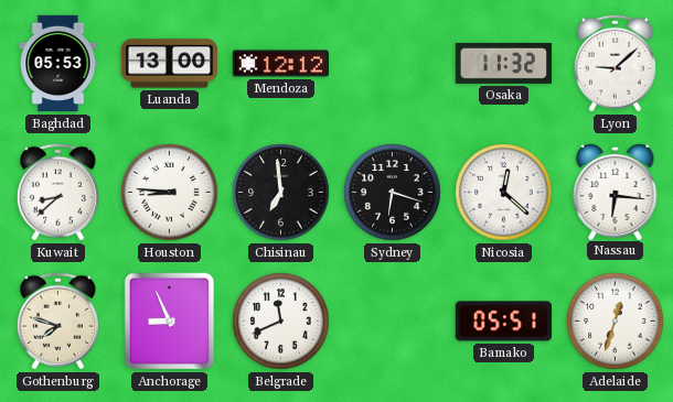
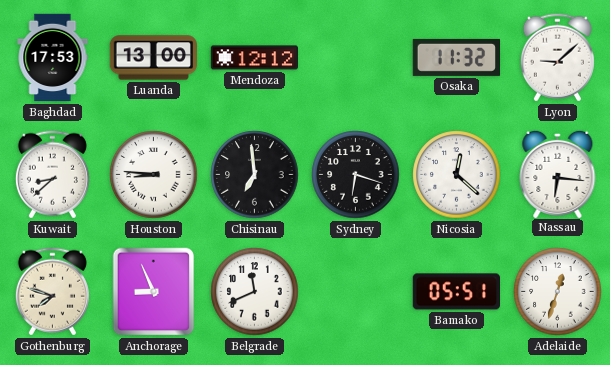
Baghdad: 05:53 -> 17:53
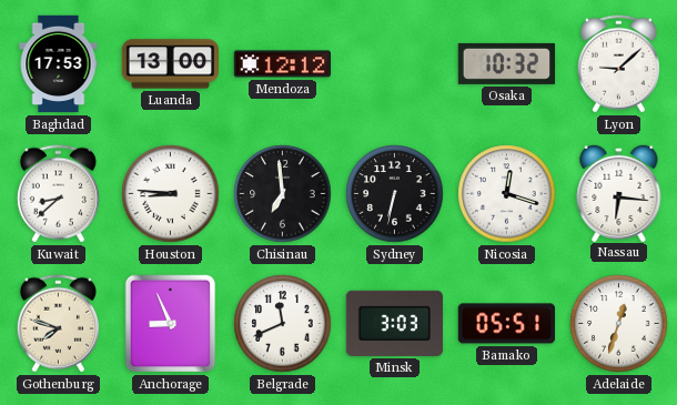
Osaka: 11:32 -> 10:32
Sydney: 6:18 -> 6:32
Nicosia: 12:22 -> 12:18
Minsk: none -> 3:03
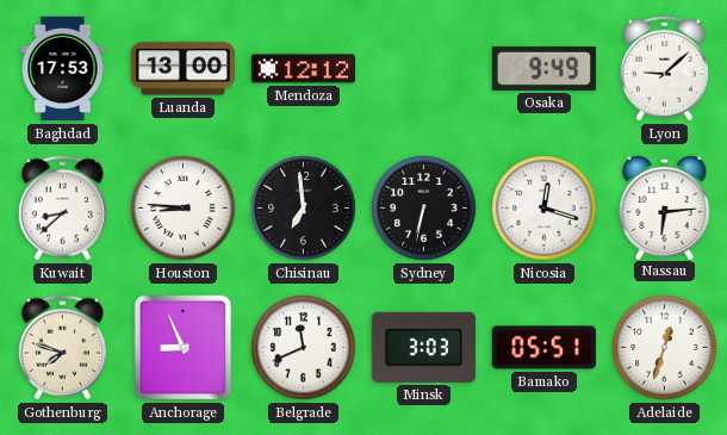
Osaka: 10:32 -> 9:49
Nassau: 6:16 -> 6:14
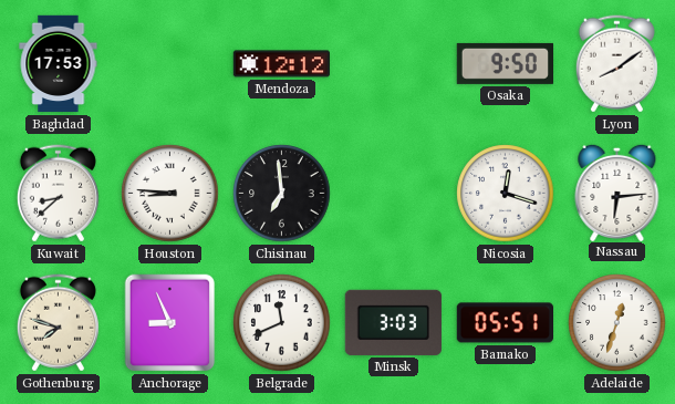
Luanda: 13:00 -> none
Osaka: 9:49 -> 9:50
Lyon: 9:08 -> 8:09
Sydney: 6:32 -> none
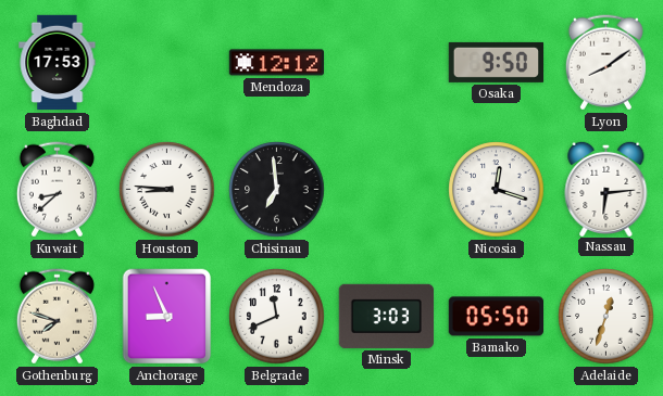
Bamako: 05:51 -> 05:50
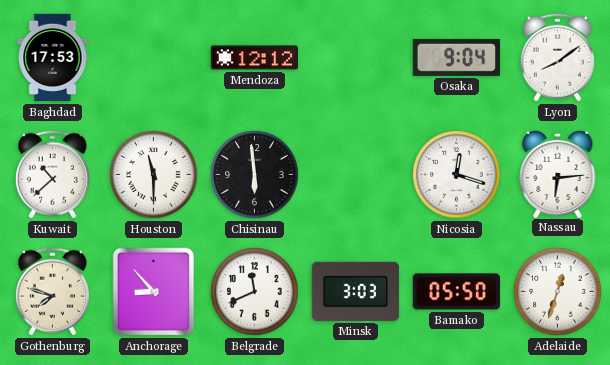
Osaka: 9:50 -> 9:04
Kuwait: 8:38 -> 10:38
Houston: 8:46 -> 11:30
Chisinau: 6:59 -> 5:59
Anchorage: 8:56 -> 8:53
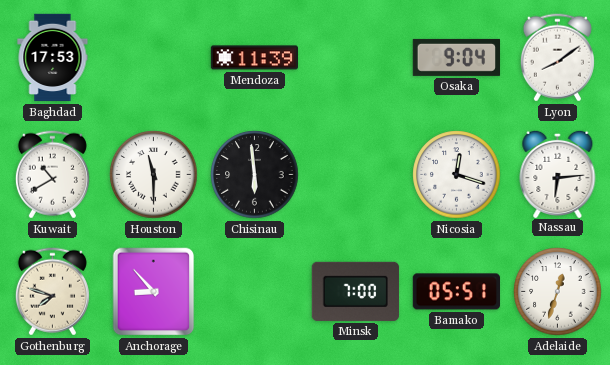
Mendoza: 12:12 -> 11:39
Kuwait: 10:38 -> 10:40
Belgrade: 11:41 -> none
Minsk: 3:03 -> 7:00
Bamako: 05:50 -> 05:51
